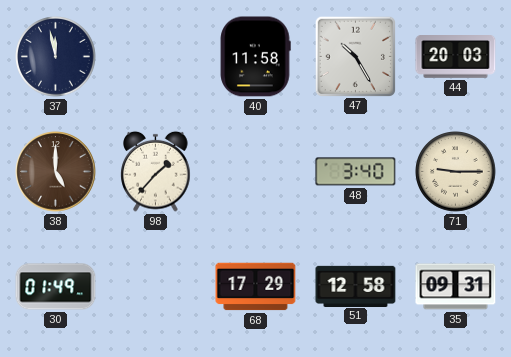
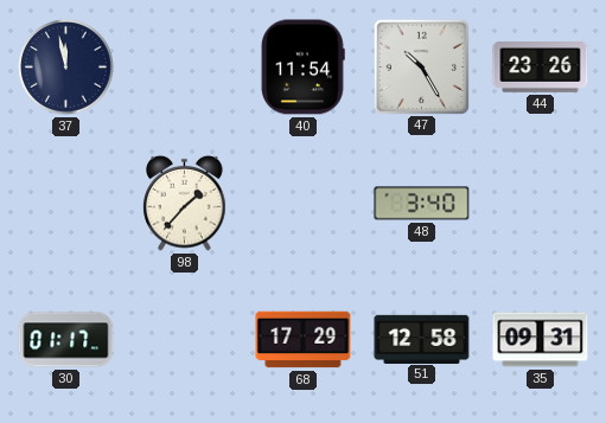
40: 11:58 -> 11:54
44: 20:03 -> 23:26
38: 5:00 -> none
71: 9:15 -> none
30: 01:49 -> 01:17
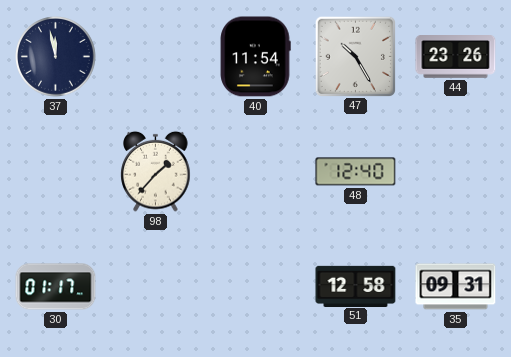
48: 3:40 -> 12:40
68: 17:29 -> none
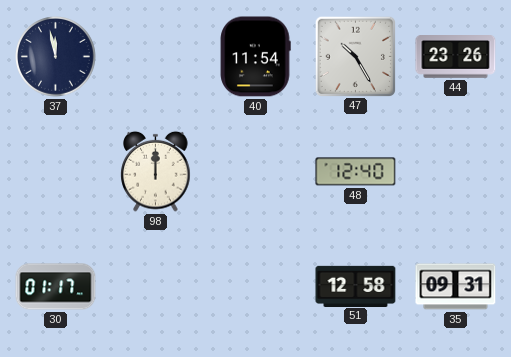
98: 1:37 -> 12:00
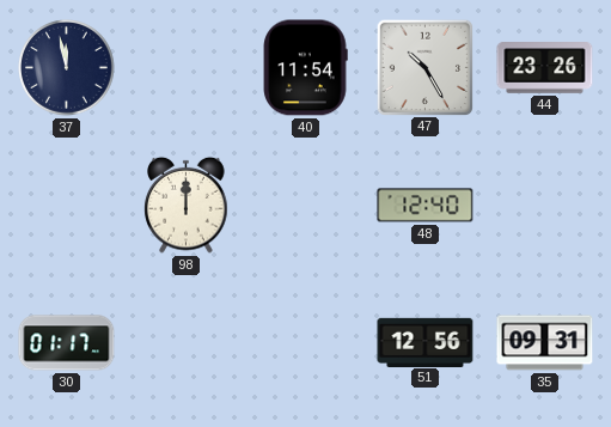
51: 12:58 -> 12:56
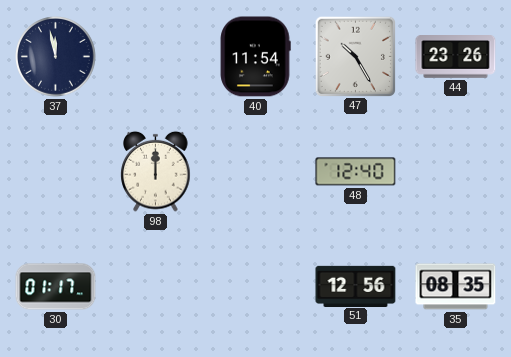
35: 09:31 -> 08:35
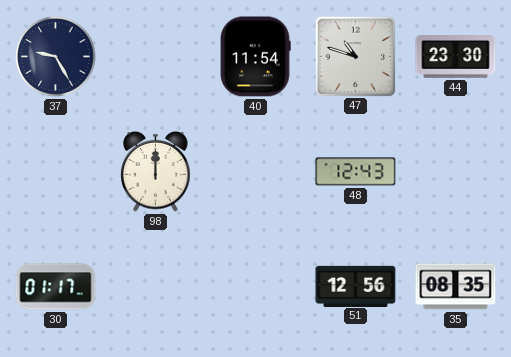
37: 11:58 -> 9:25
47: 10:25 -> 10:48
44: 23:26 -> 23:30
48: 12:40 -> 12:43
